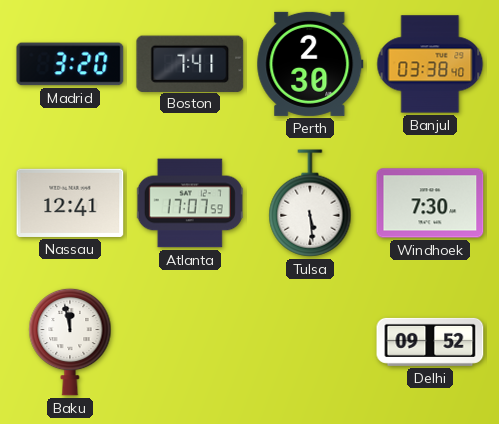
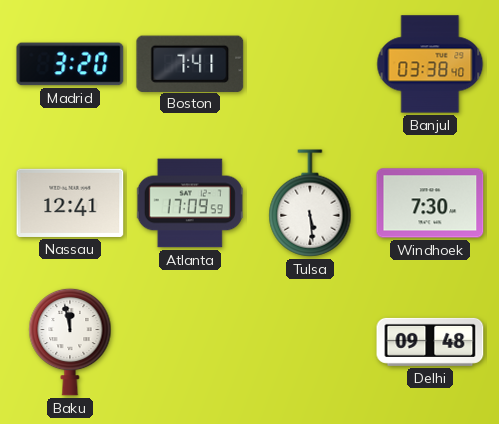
Perth: 2:30 -> none
Atlanta: 17:07 -> 17:09
Delhi: 09:52 -> 09:48
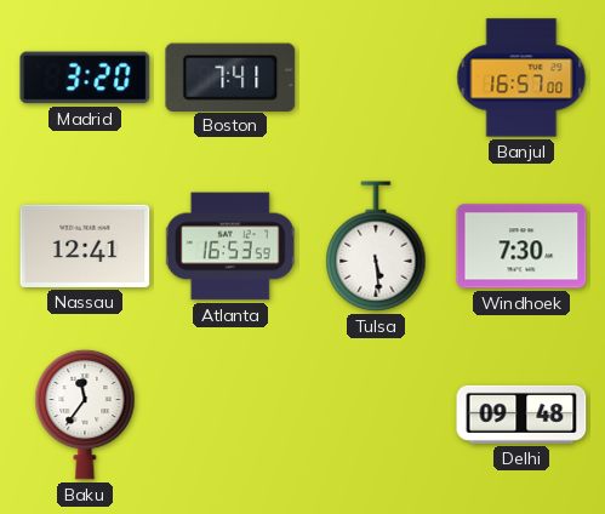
Banjul: 03:38 -> 16:57
Atlanta: 17:09 -> 16:53
Baku: 11:58 -> 11:36
